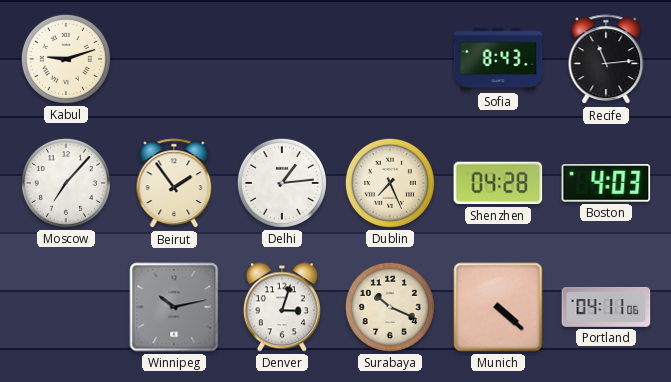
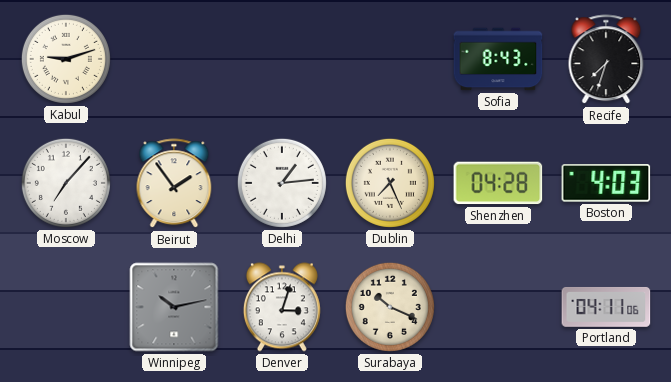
Recife: 11:14 -> 7:33
Munich: 4:22 -> none
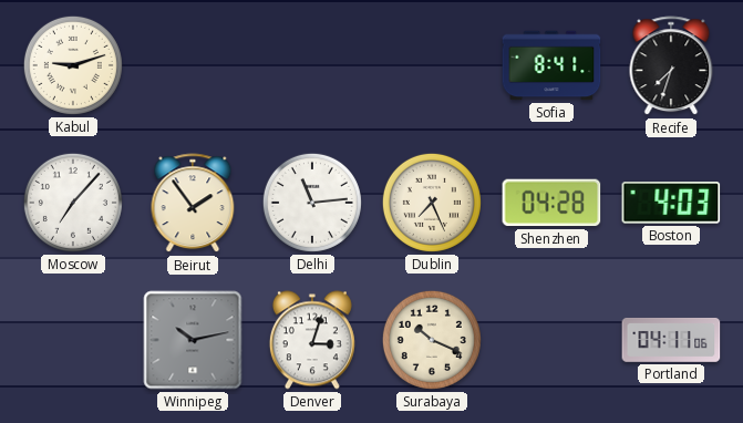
Sofia: 8:43 -> 8:41
Delhi: 1:14 -> 11:14
